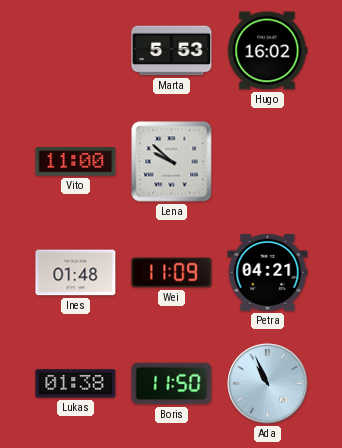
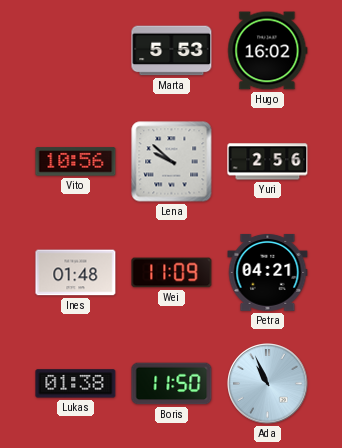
Vito: 11:00 -> 10:56
Yuri: none -> 2:56
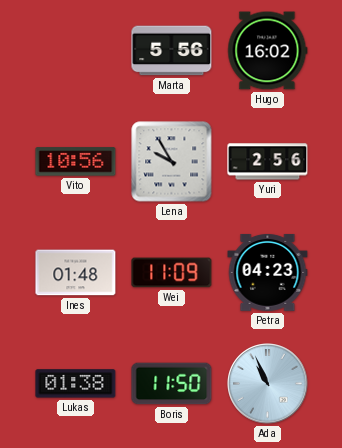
Marta: 5:53 -> 5:56
Lena: 9:52 -> 9:55
Petra: 04:21 -> 04:23
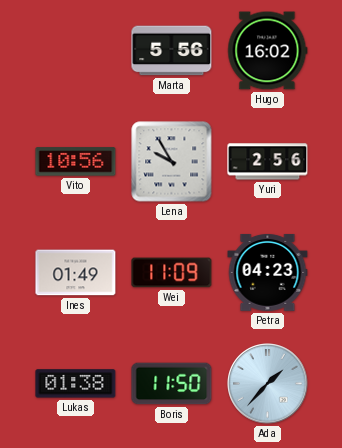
Ines: 01:48 -> 01:49
Ada: 10:56 -> 1:37
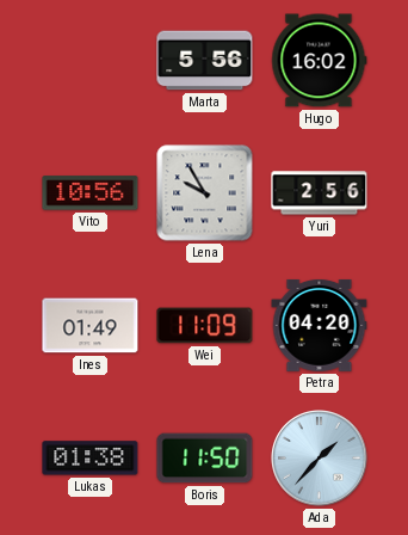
Petra: 04:23 -> 04:20
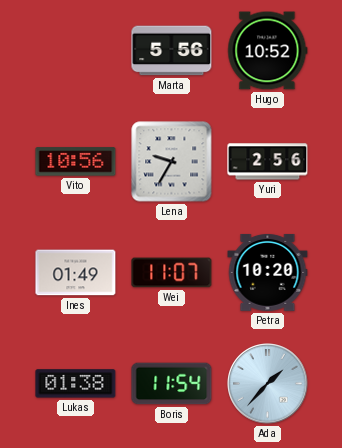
Hugo: 16:02 -> 10:52
Lena: 9:55 -> 9:35
Wei: 11:09 -> 11:07
Petra: 04:20 -> 10:20
Boris: 11:50 -> 11:54
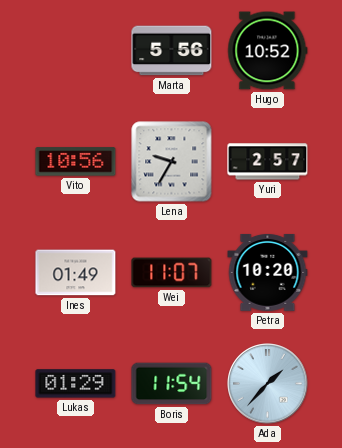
Yuri: 2:56 -> 2:57
Lukas: 01:38 -> 01:29
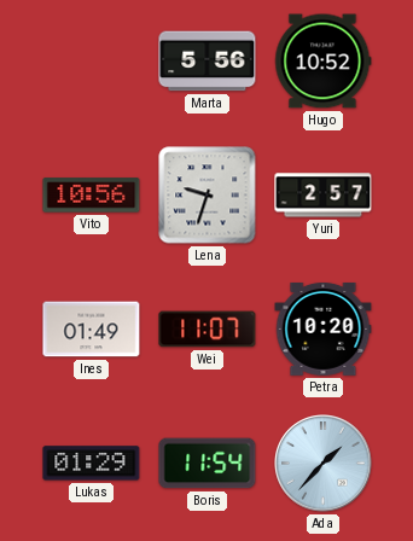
Lena: 9:35 -> 9:33
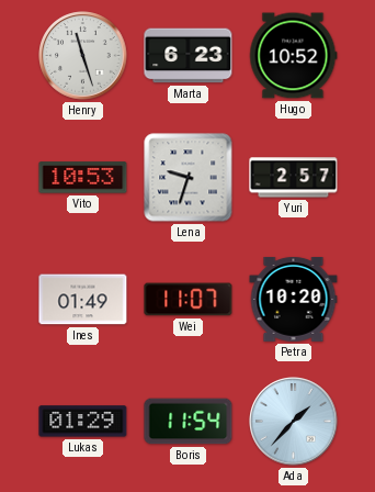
Henry: none -> 11:27
Marta: 5:56 -> 6:23
Vito: 10:56 -> 10:53
